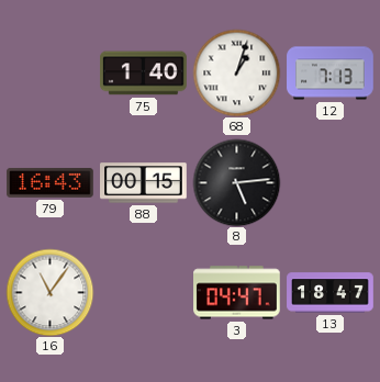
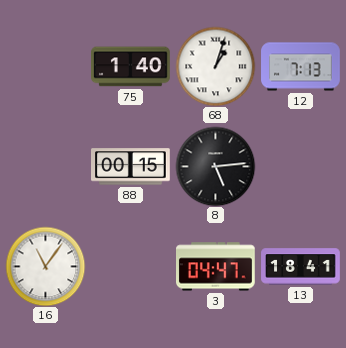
79: 16:43 -> none
13: 18:47 -> 18:41
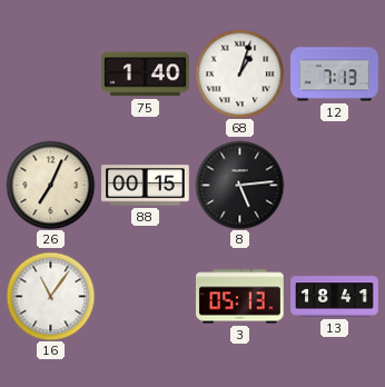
26: none -> 7:04
3: 04:47 -> 05:13
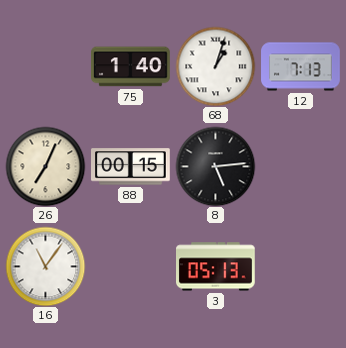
13: 18:41 -> none
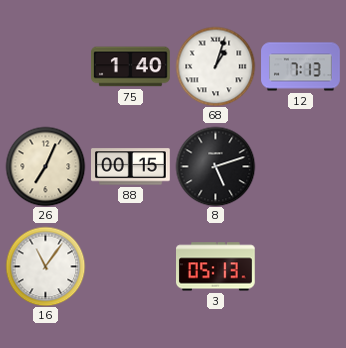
8: 5:14 -> 5:12
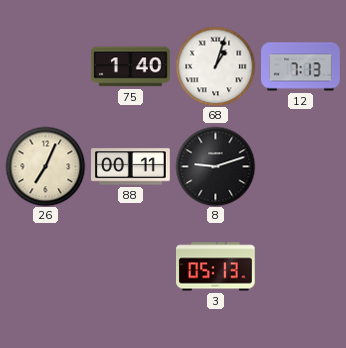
88: 00:15 -> 00:11
8: 5:12 -> 9:12
16: 11:06 -> none
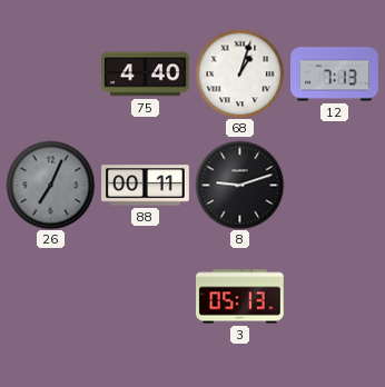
75: 1:40 -> 4:40
26 dial: cream -> grey
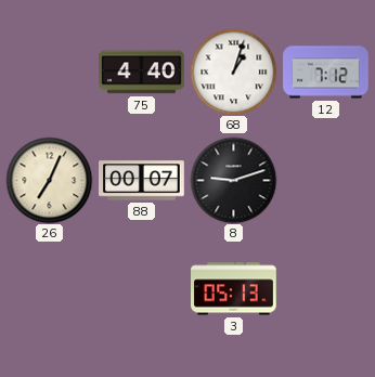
12: 7:13 -> 7:12
26 dial: grey -> cream
88: 00:11 -> 00:07
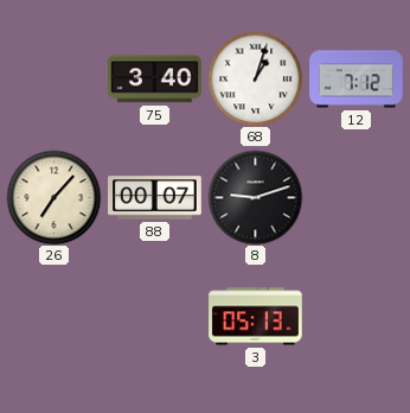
75: 4:40 -> 3:40
26: 7:04 -> 7:07
